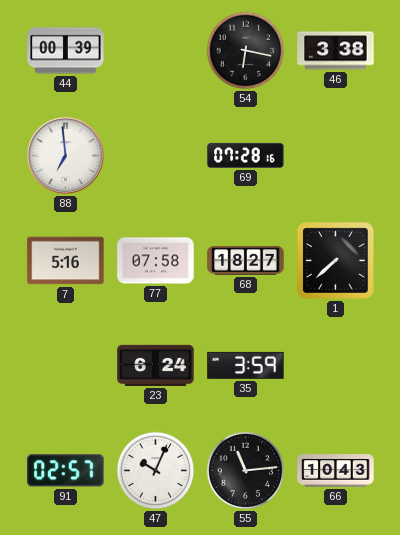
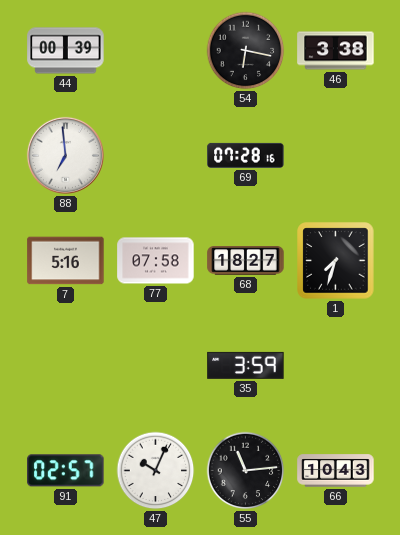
1: 7:38 -> 7:33
23: 6:24 -> none
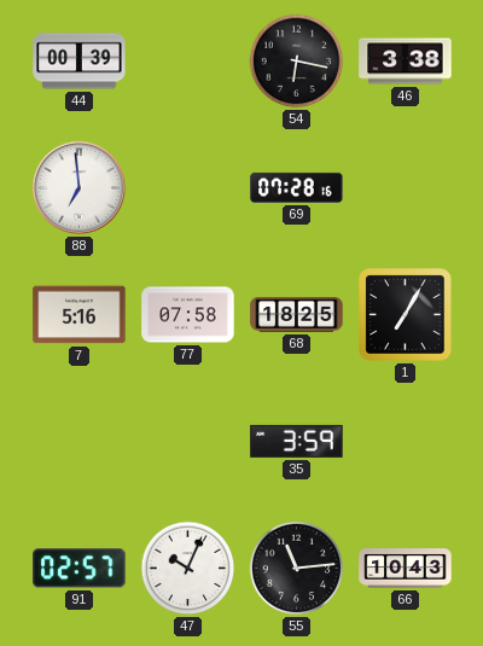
68: 18:27 -> 18:25
1: 7:33 -> 7:05
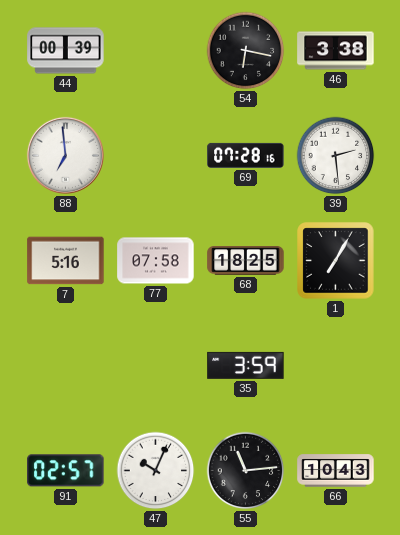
39: none -> 2:29
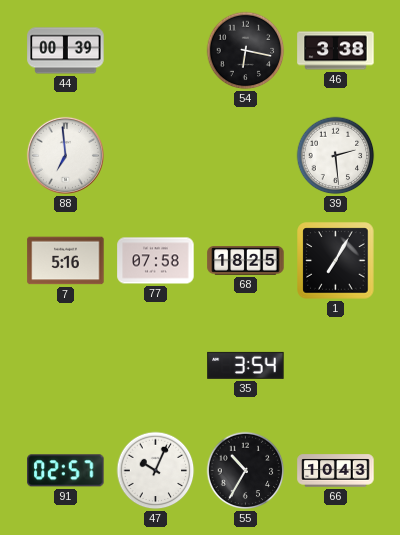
69: 07:28 -> none
35: 3:59 -> 3:54
55: 11:14 -> 10:35
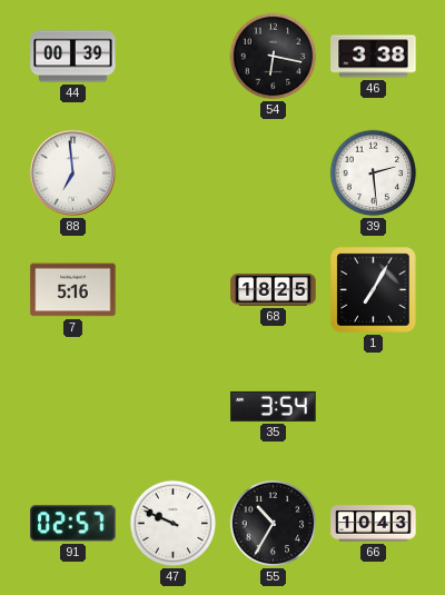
77: 07:58 -> none
47: 10:04 -> 9:49
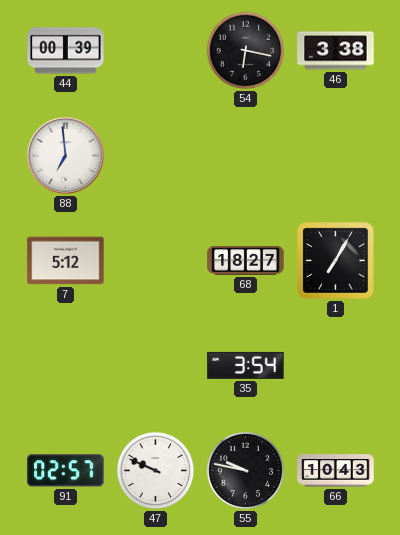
39: 2:29 -> none
7: 5:16 -> 5:12
68: 18:25 -> 18:27
55: 10:35 -> 9:47
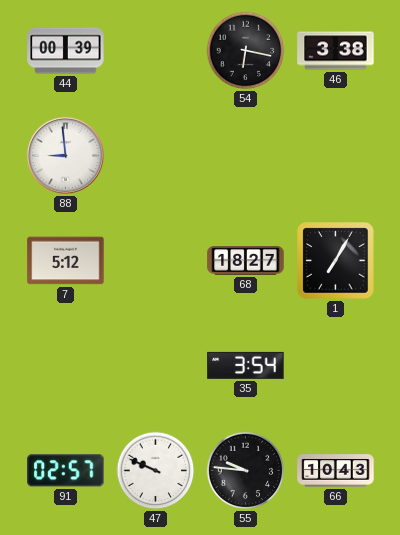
88: 6:59 -> 8:59
55: 9:47 -> 9:46
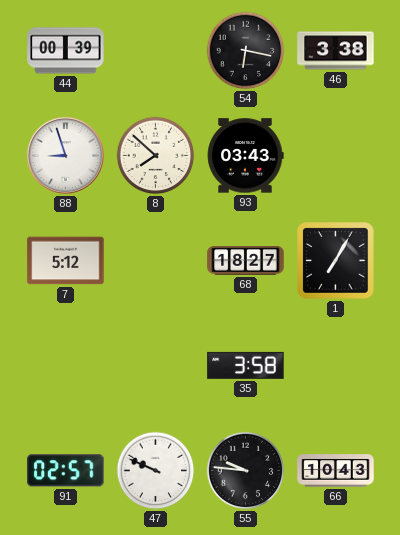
88: 8:59 -> 8:57
8: none -> 7:52
93: none -> 03:43
35: 3:54 -> 3:58
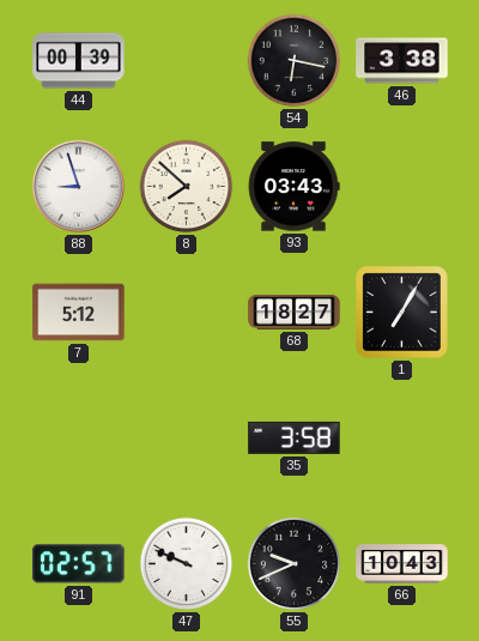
55: 9:46 -> 9:41
